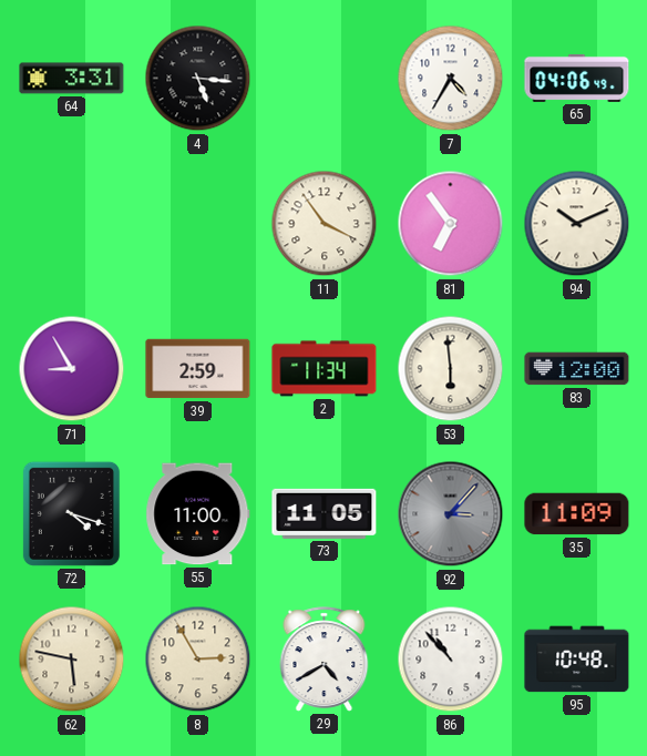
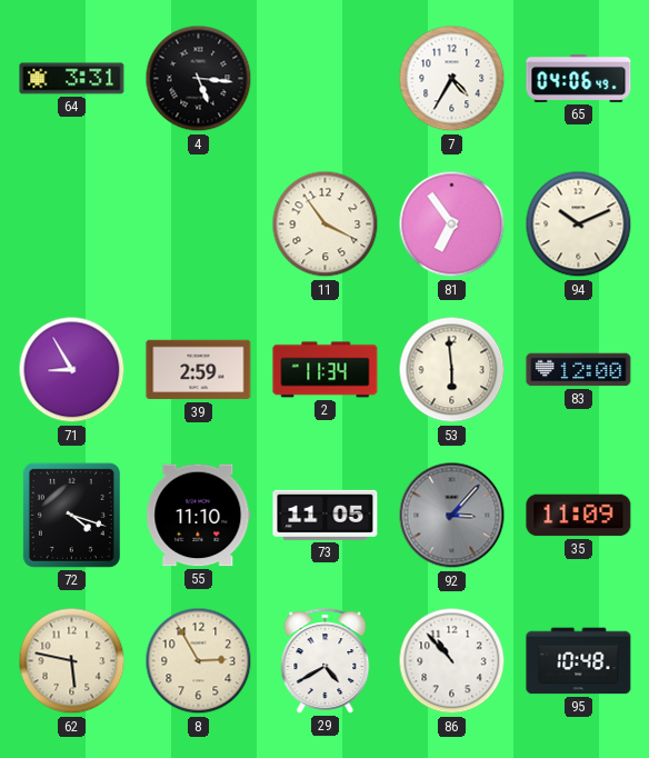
55: 11:00 -> 11:10
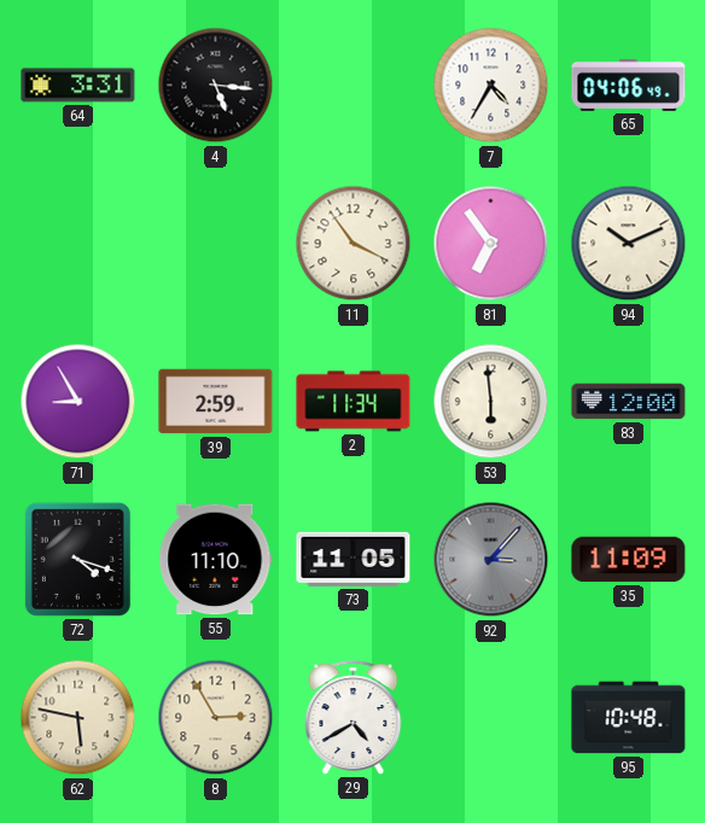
86: 10:53 -> none
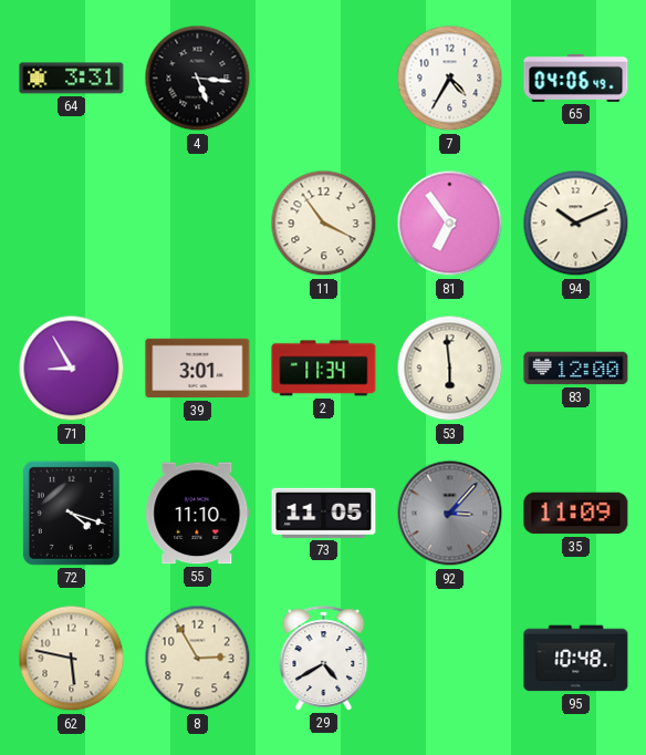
39: 2:59 -> 3:01
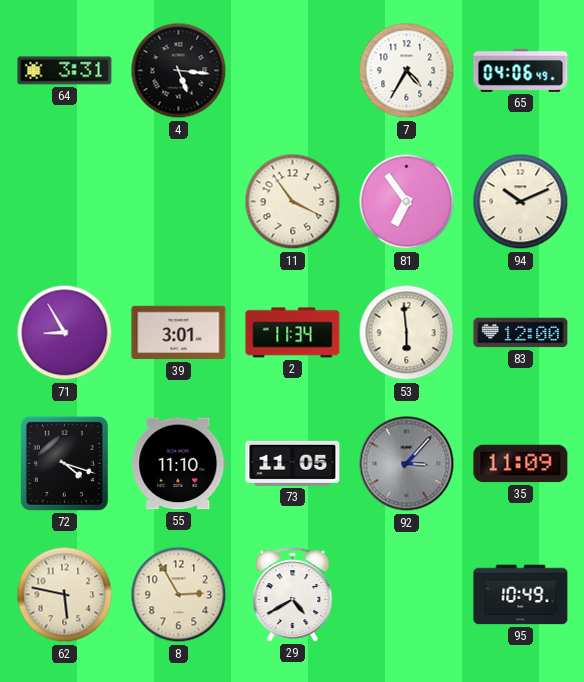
95: 10:48 -> 10:49
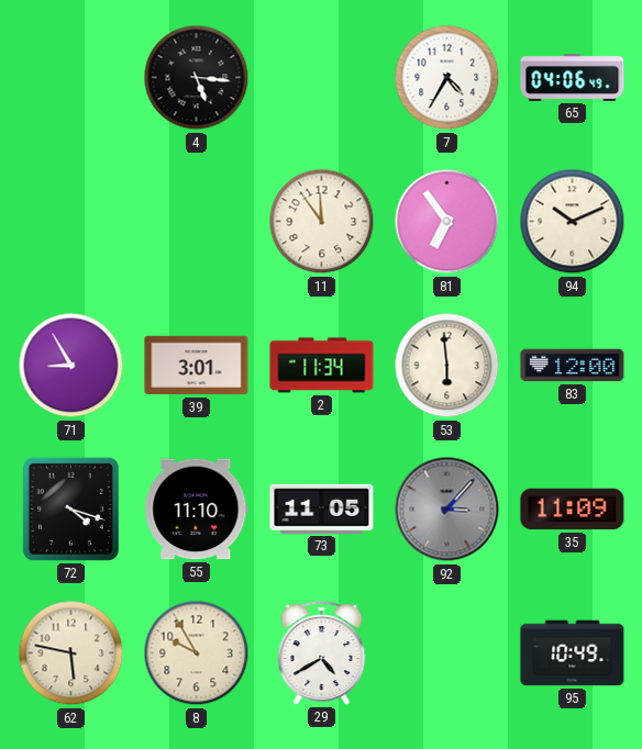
64: 3:31 -> none
11: 3:54 -> 11:54
8: 2:55 -> 9:55
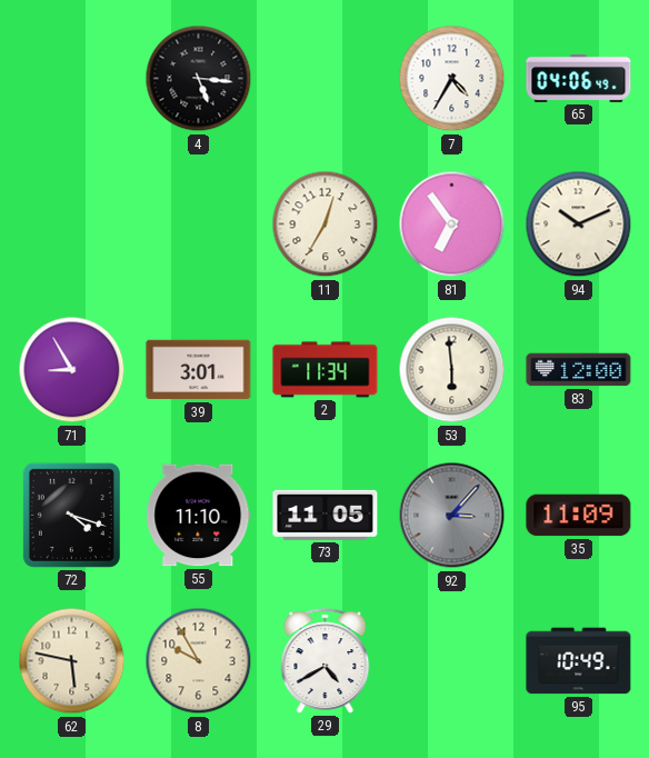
11: 11:54 -> 12:35
